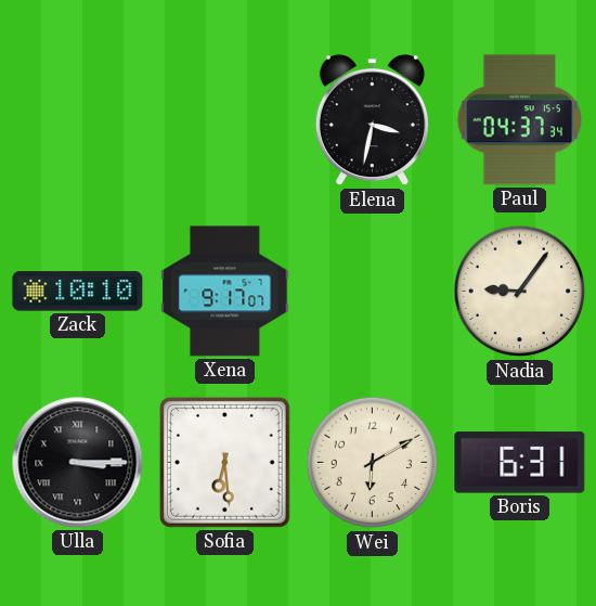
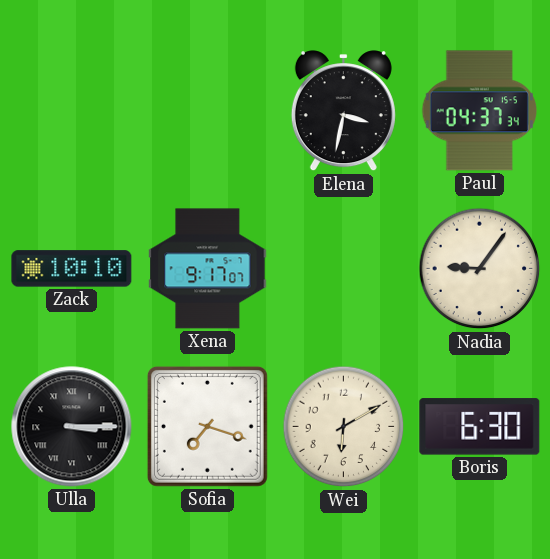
Sofia: 6:29 -> 7:18
Boris: 6:31 -> 6:30
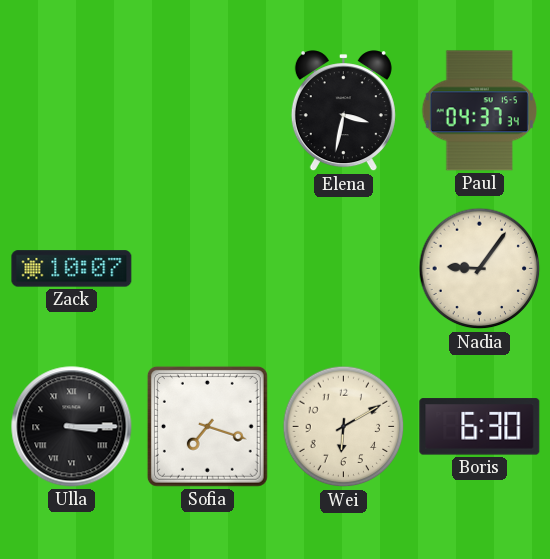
Zack: 10:10 -> 10:07
Xena: 9:17 -> none
